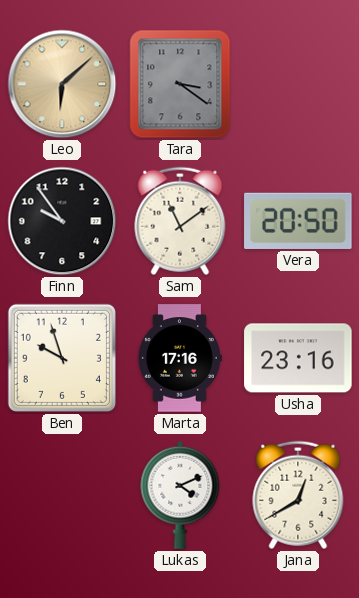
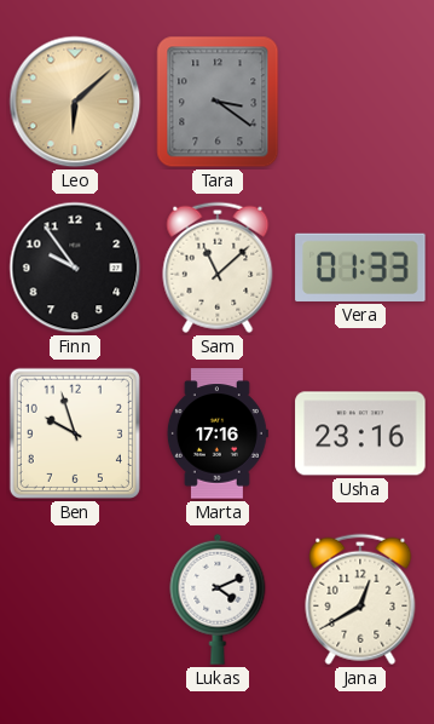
Sam: 11:09 -> 11:08
Vera: 20:50 -> 01:33
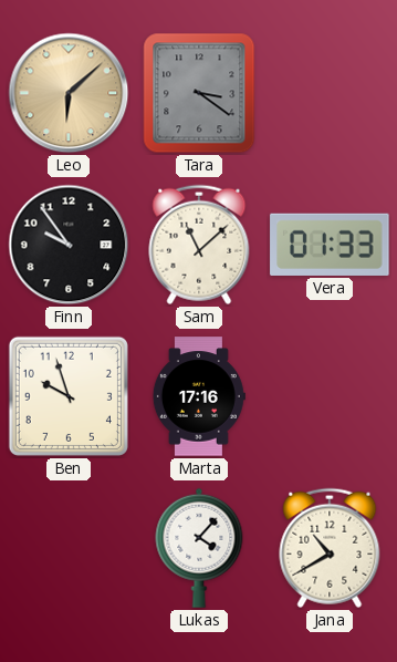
Usha: 23:16 -> none
Lukas: 4:11 -> 4:07
Jana: 12:40 -> 10:40
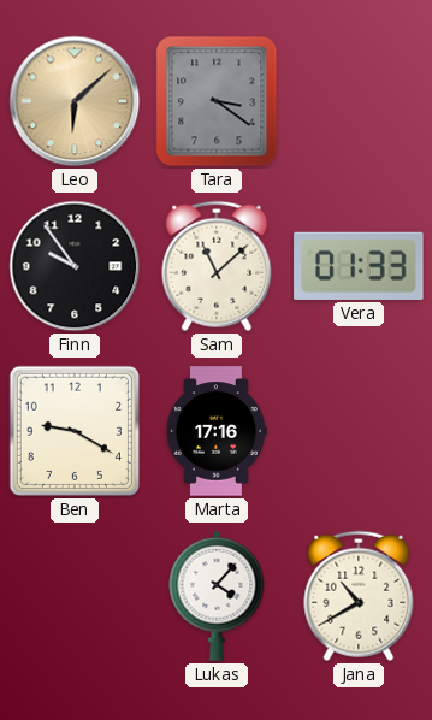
Ben: 9:57 -> 9:20
